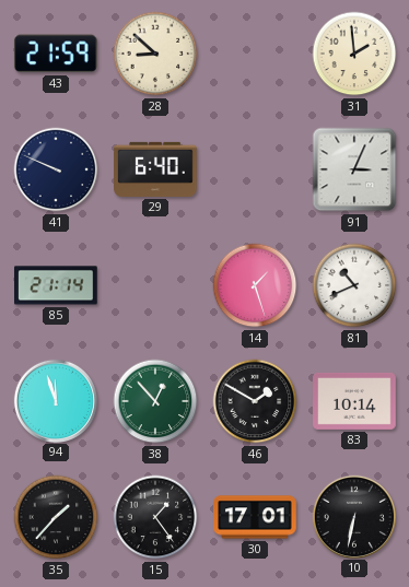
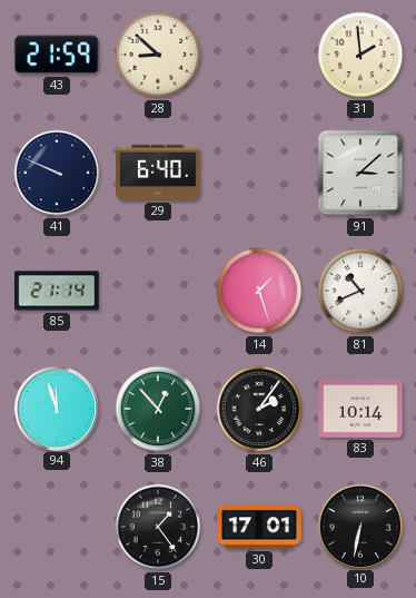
91: 3:04 -> 3:08
46: 1:50 -> 2:06
35: 1:37 -> none
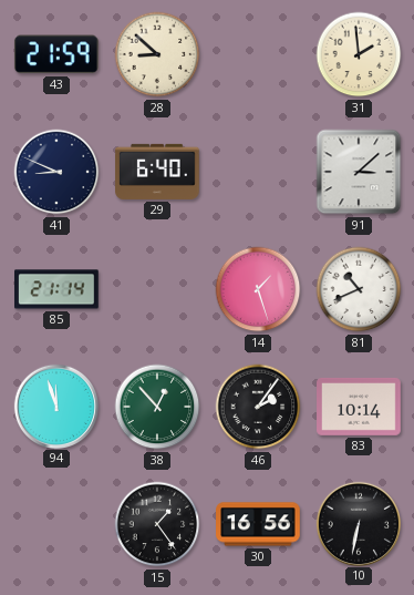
41: 9:49 -> 8:49
30: 17:01 -> 16:56
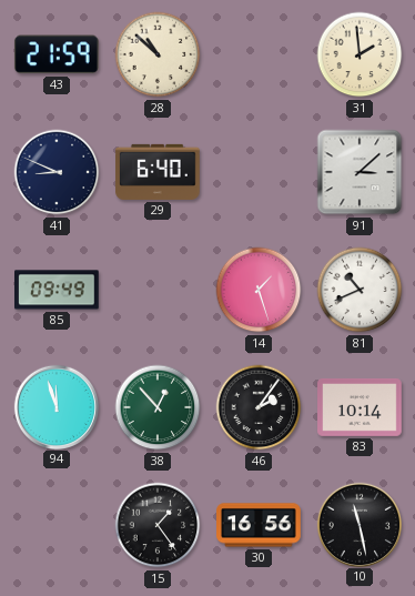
28: 8:52 -> 10:52
85: 21:14 -> 09:49
10: 6:32 -> 11:28
